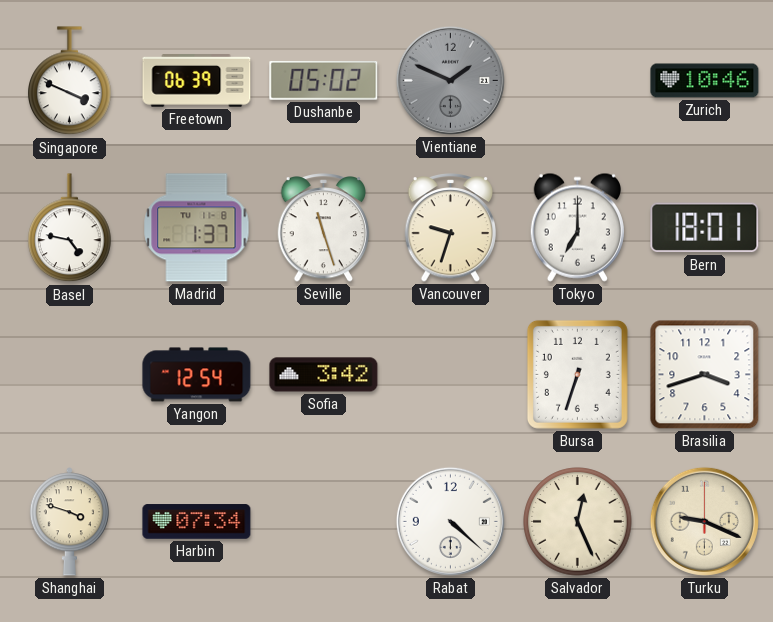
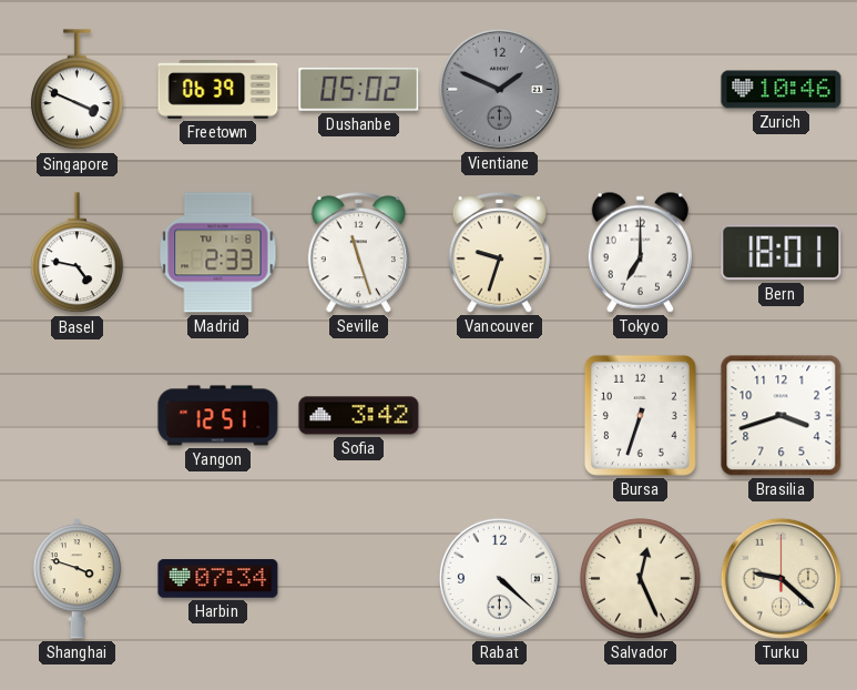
Madrid: 1:37 -> 2:33
Yangon: 12:54 -> 12:51
Turku: 9:19 -> 9:22
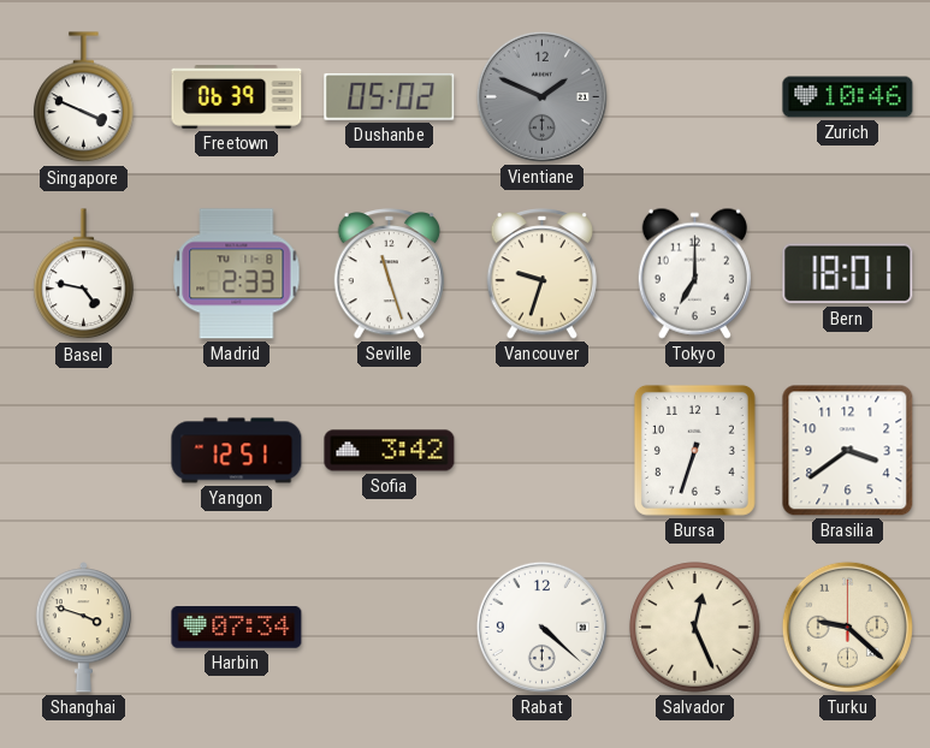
Brasilia: 3:42 -> 3:39
